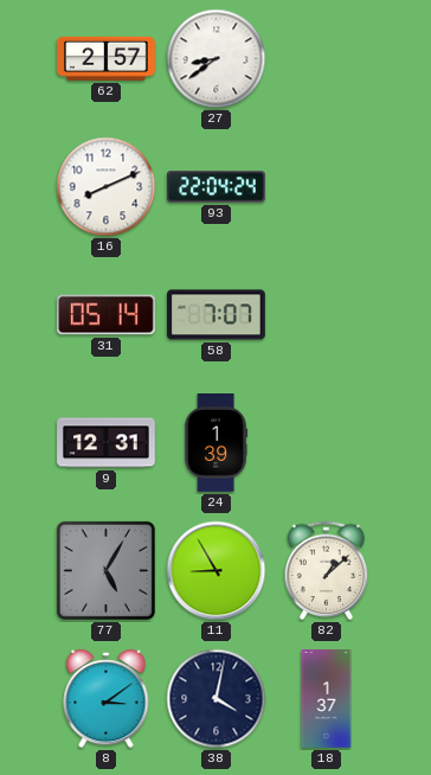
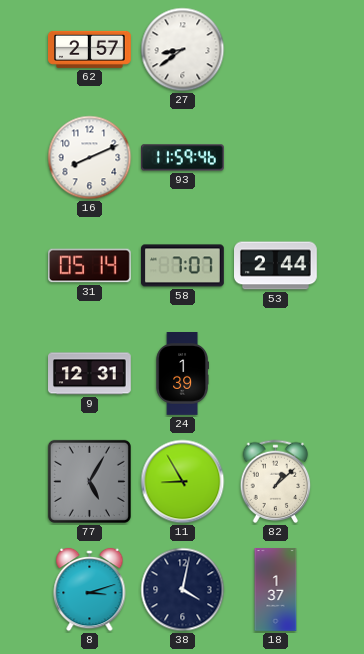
93: 22:04 -> 11:59
53: none -> 2:44
8: 3:09 -> 3:12
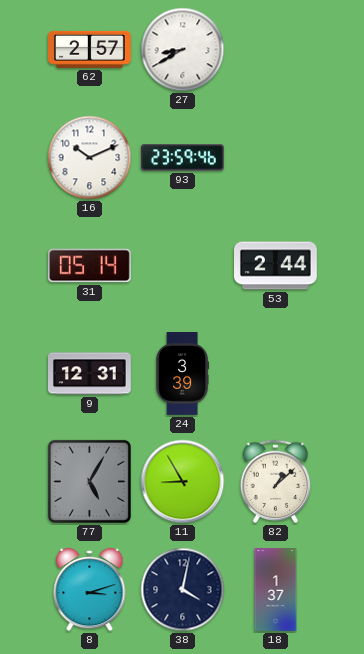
27: 8:39 -> 8:40
16: 8:11 -> 10:11
93: 11:59 -> 23:59
58: 7:07 -> none
24: 1:39 -> 3:39
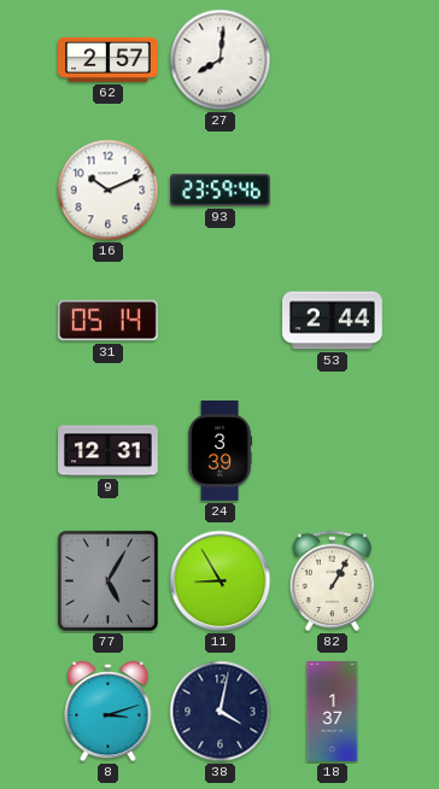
27: 8:40 -> 8:01
82: 1:08 -> 1:05
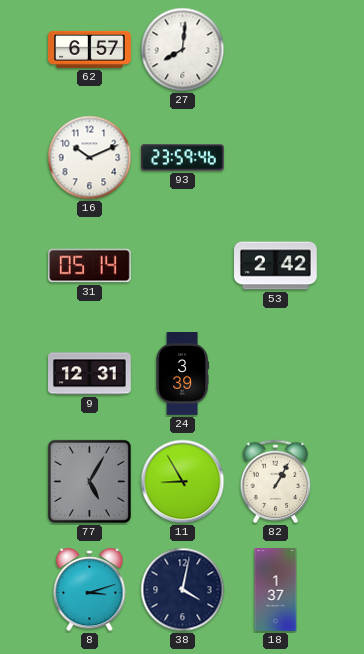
62: 2:57 -> 6:57
53: 2:44 -> 2:42
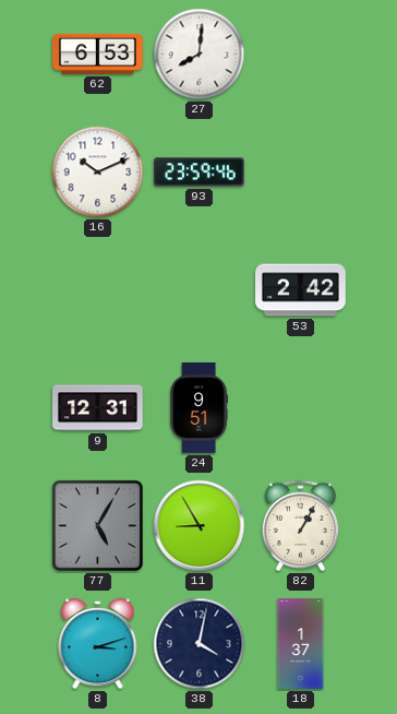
62: 6:57 -> 6:53
31: 05:14 -> none
24: 3:39 -> 9:51
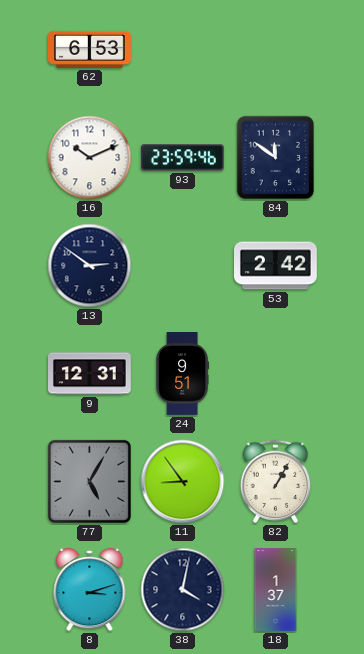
27: 8:01 -> none
84: none -> 11:51
13: none -> 2:51
11: 8:55 -> 8:54
